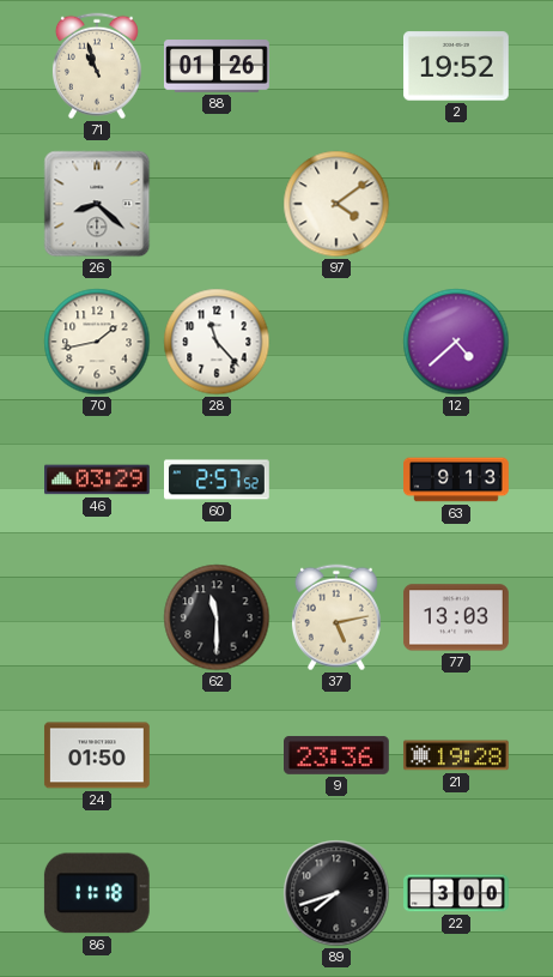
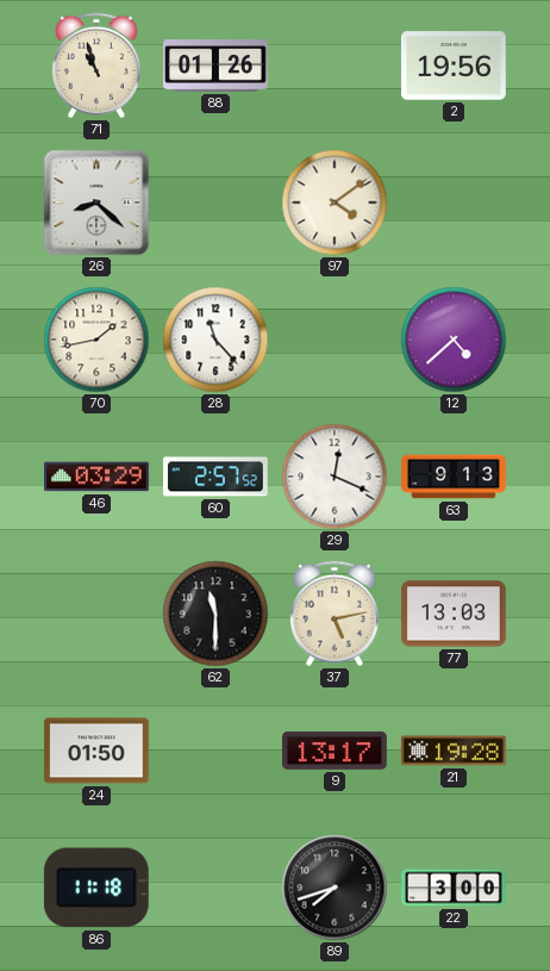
2: 19:52 -> 19:56
29: none -> 12:19
9: 23:36 -> 13:17
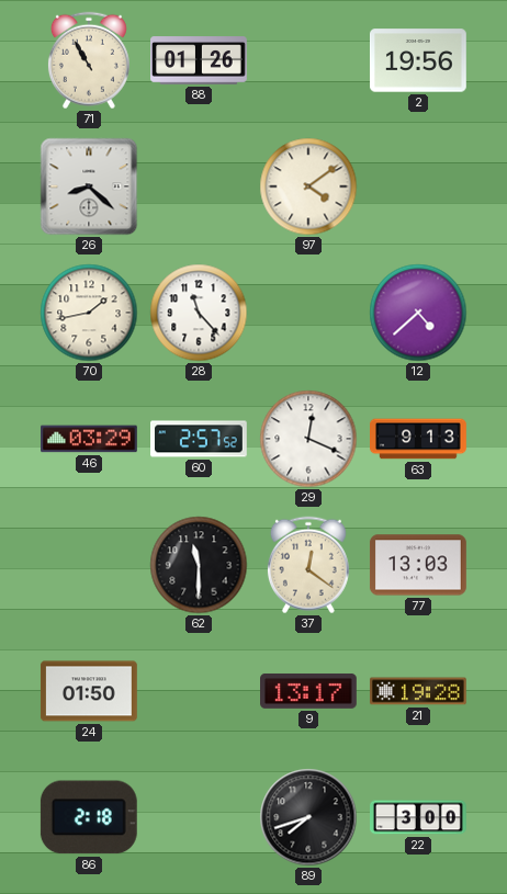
71: 10:57 -> 10:55
37: 5:13 -> 12:21
86: 11:18 -> 2:18
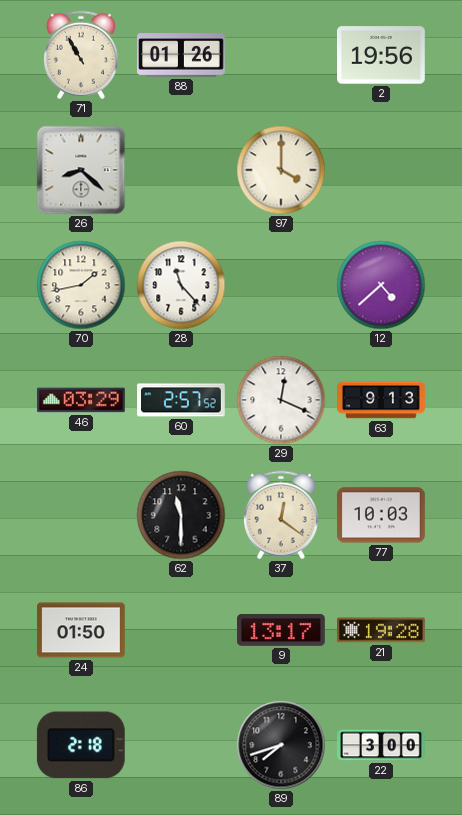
97: 4:09 -> 4:00
77: 13:03 -> 10:03
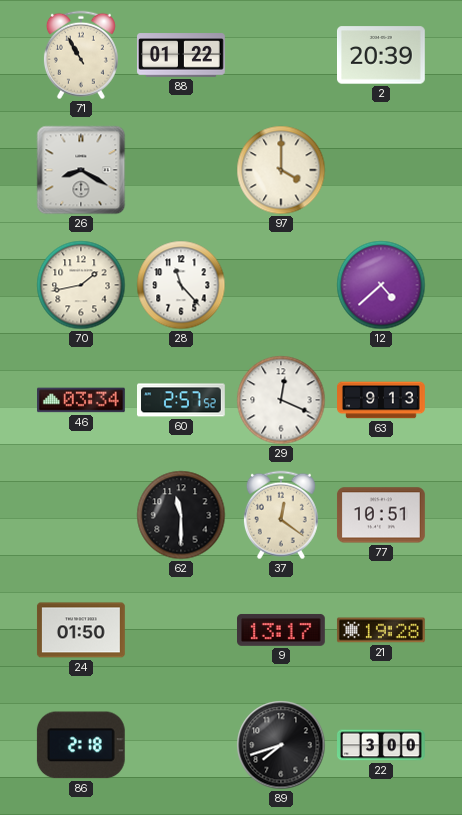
88: 01:26 -> 01:22
2: 19:56 -> 20:39
26: 8:22 -> 8:20
46: 03:29 -> 03:34
77: 10:03 -> 10:51
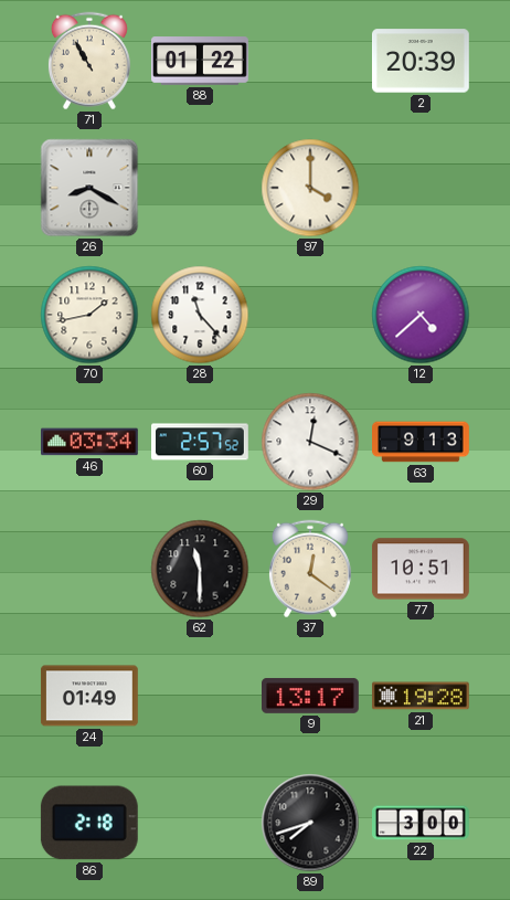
24: 01:50 -> 01:49
